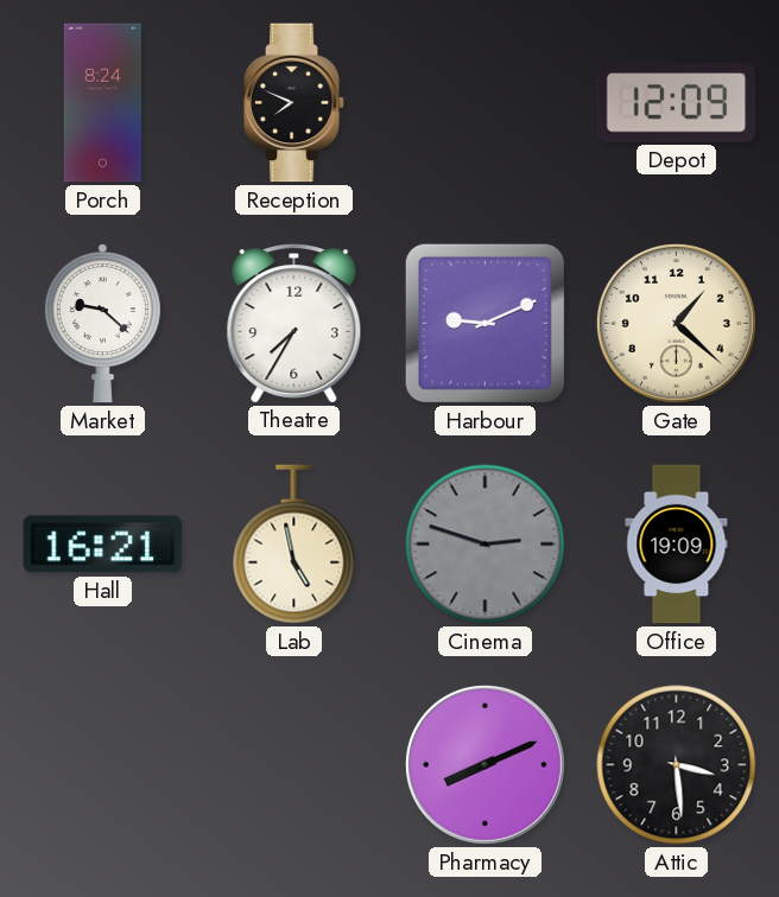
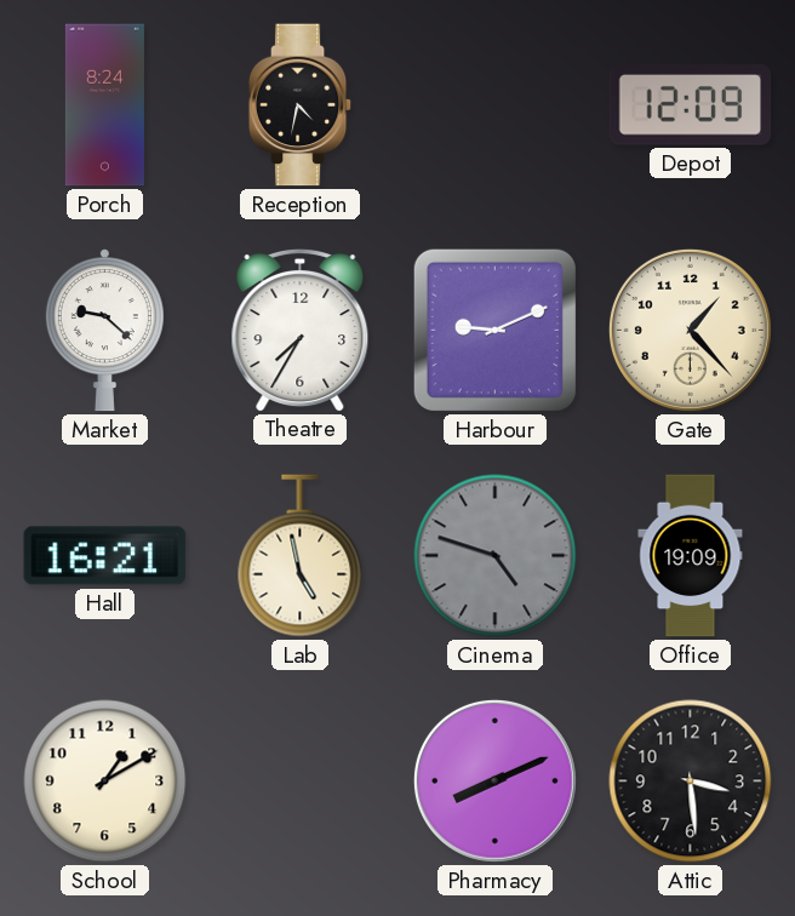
Reception: 7:49 -> 4:32
Gate: 1:22 -> 1:23
Cinema: 2:48 -> 4:48
School: none -> 1:10
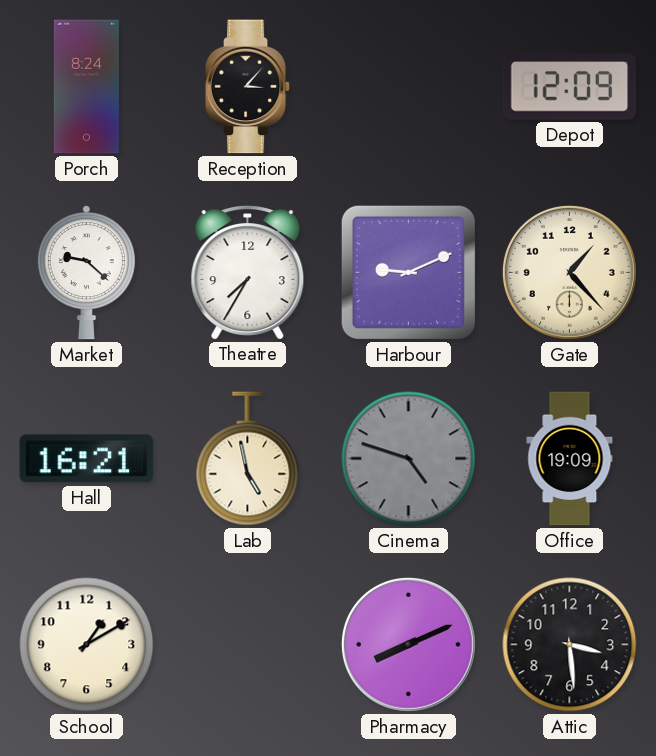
Reception: 4:32 -> 3:07
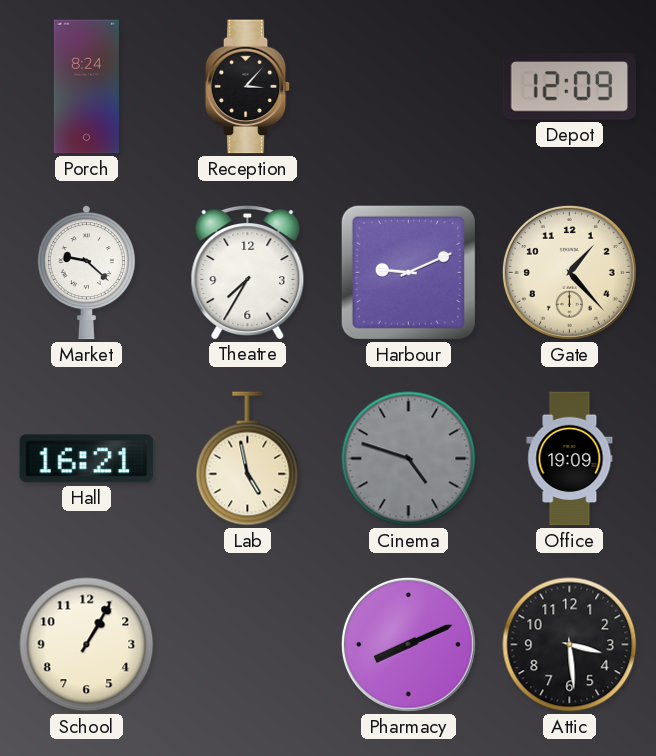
School: 1:10 -> 1:05
